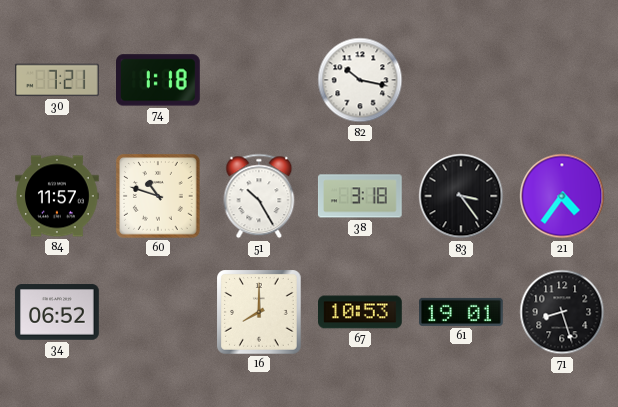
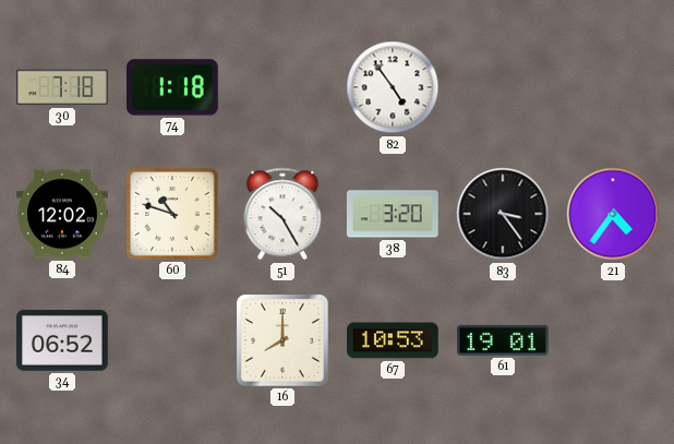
30: 7:21 -> 7:18
82: 10:17 -> 4:54
84: 11:57 -> 12:02
38: 3:18 -> 3:20
71: 8:27 -> none
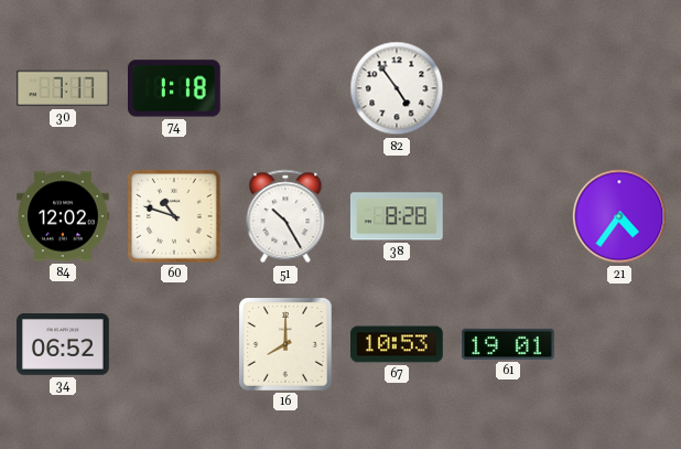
30: 7:18 -> 7:17
38: 3:20 -> 8:28
83: 3:24 -> none
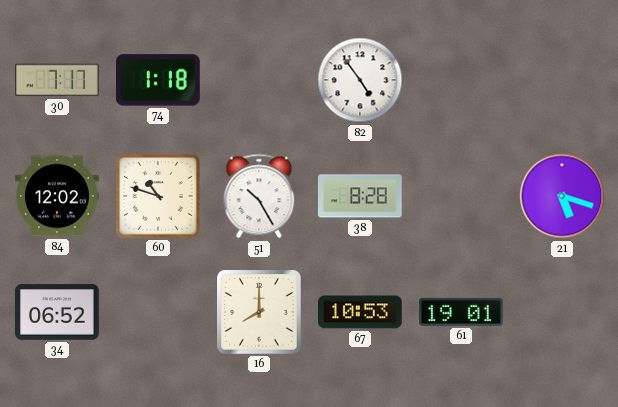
21: 4:36 -> 5:18
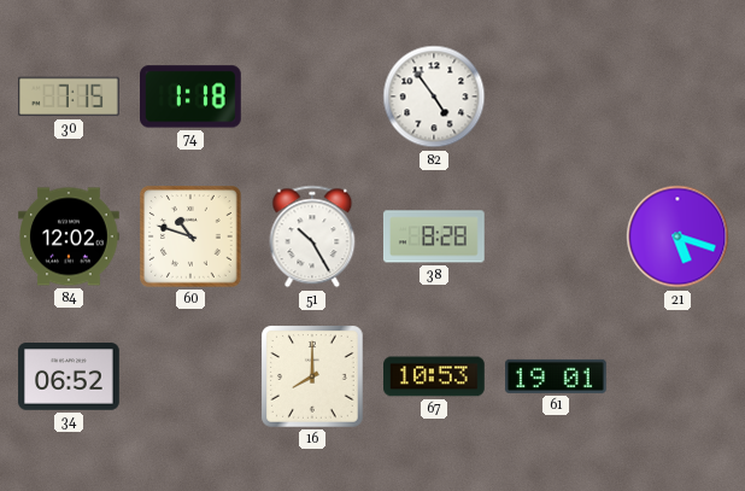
30: 7:17 -> 7:15
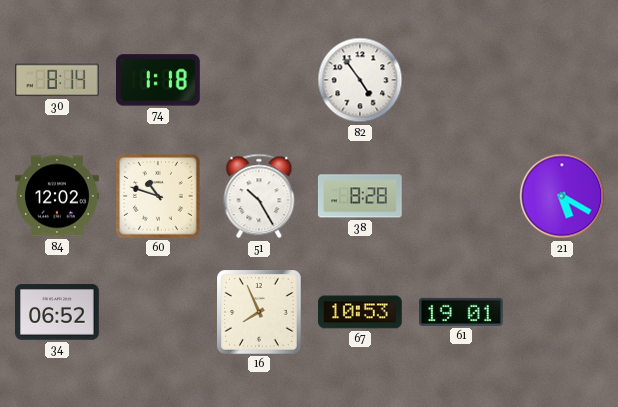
30: 7:15 -> 8:14
21: 5:18 -> 5:20
16: 8:00 -> 7:56
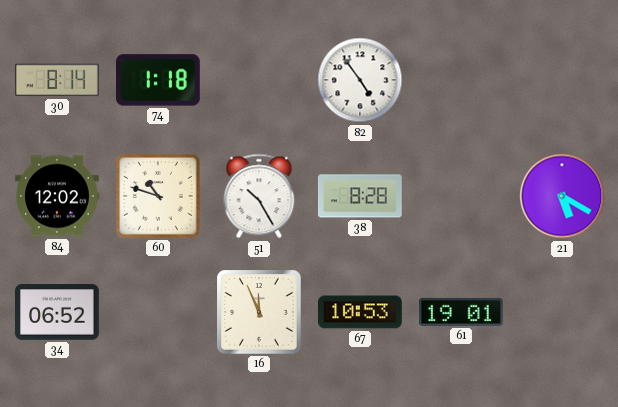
16: 7:56 -> 11:56
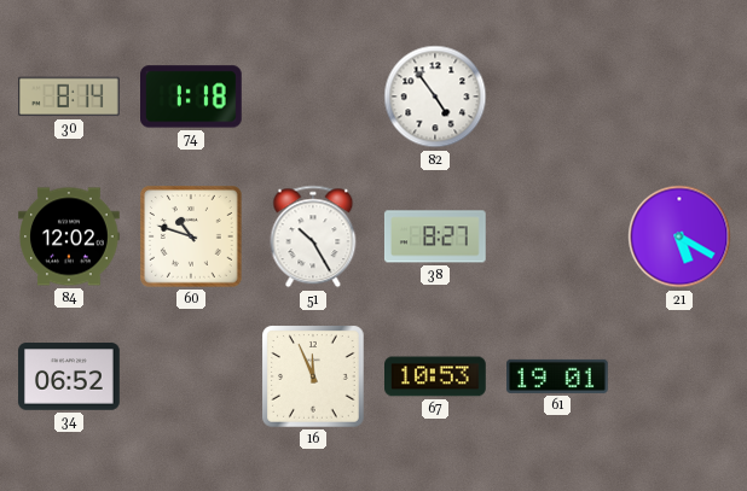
38: 8:28 -> 8:27
